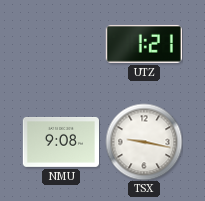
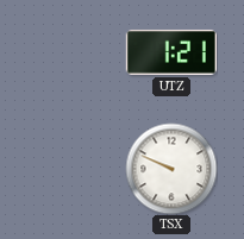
NMU: 9:08 -> none
TSX: 9:17 -> 9:49
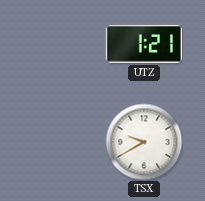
TSX: 9:49 -> 9:40
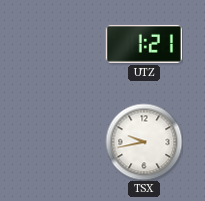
TSX: 9:40 -> 9:43
